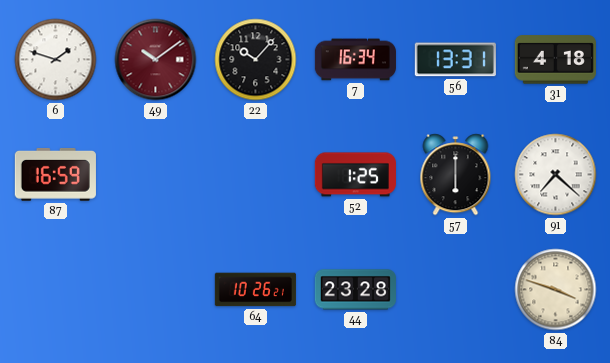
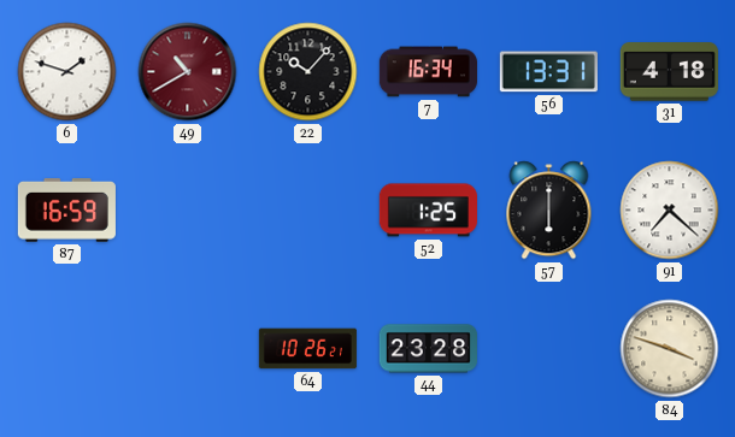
49: 10:09 -> 10:40
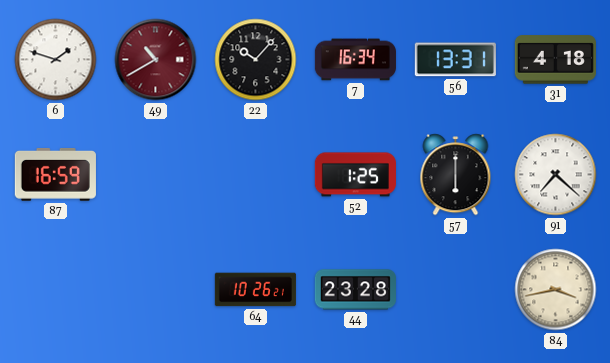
84: 3:48 -> 3:43
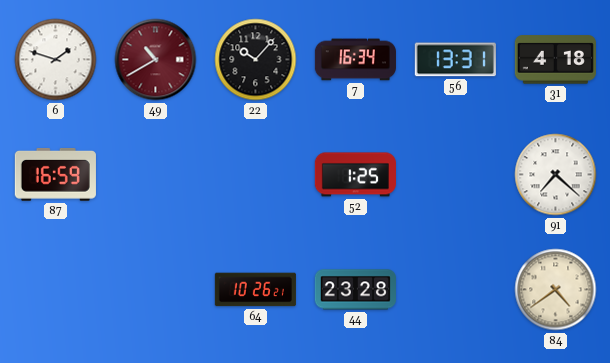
57: 6:00 -> none
84: 3:43 -> 4:39
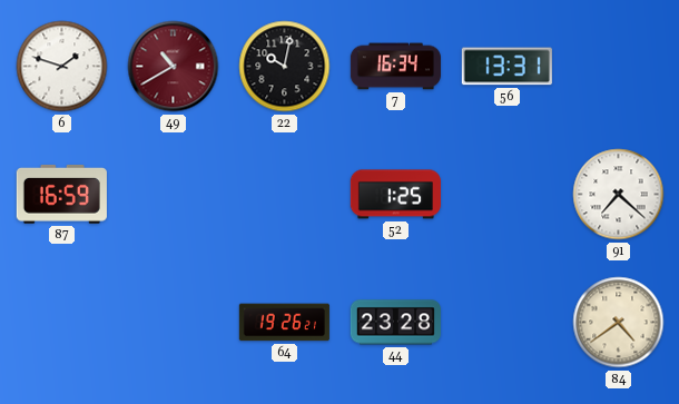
22: 10:07 -> 10:02
31: 4:18 -> none
64: 10:26 -> 19:26
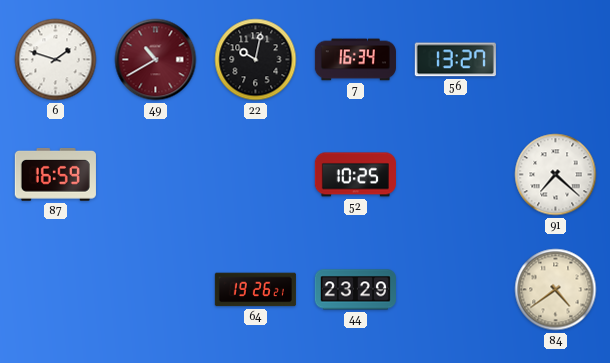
56: 13:31 -> 13:27
52: 1:25 -> 10:25
44: 23:28 -> 23:29
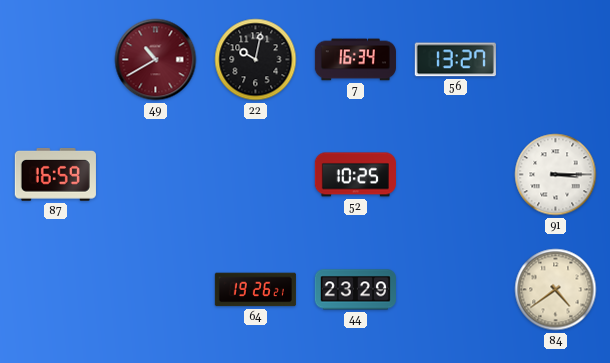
6: 1:48 -> none
91: 7:22 -> 3:15
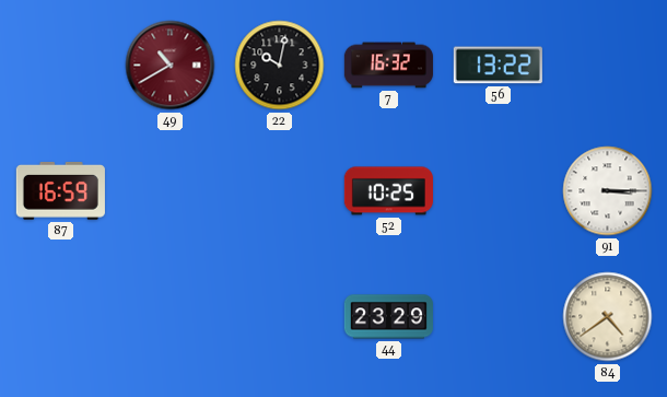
7: 16:34 -> 16:32
56: 13:27 -> 13:22
64: 19:26 -> none
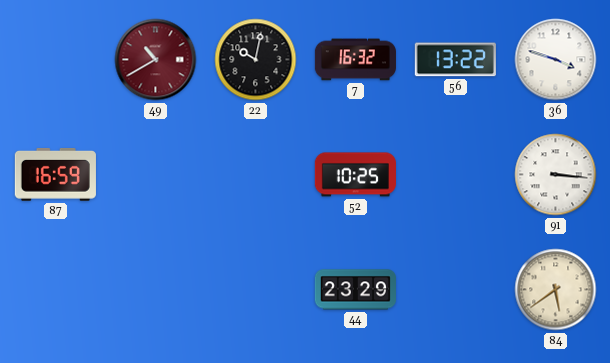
36: none -> 3:48
91: 3:15 -> 3:16
84: 4:39 -> 5:39
